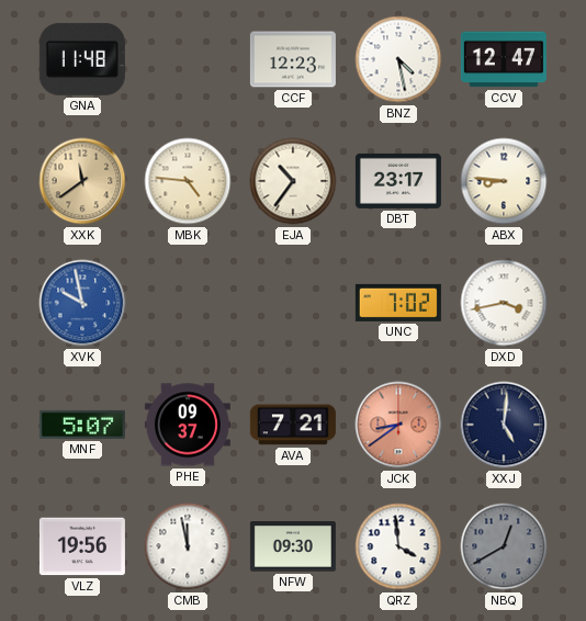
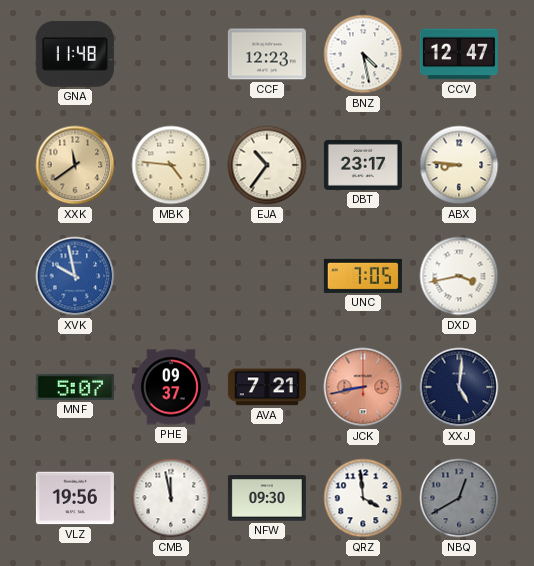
UNC: 7:02 -> 7:05
JCK: 8:39 -> 8:43
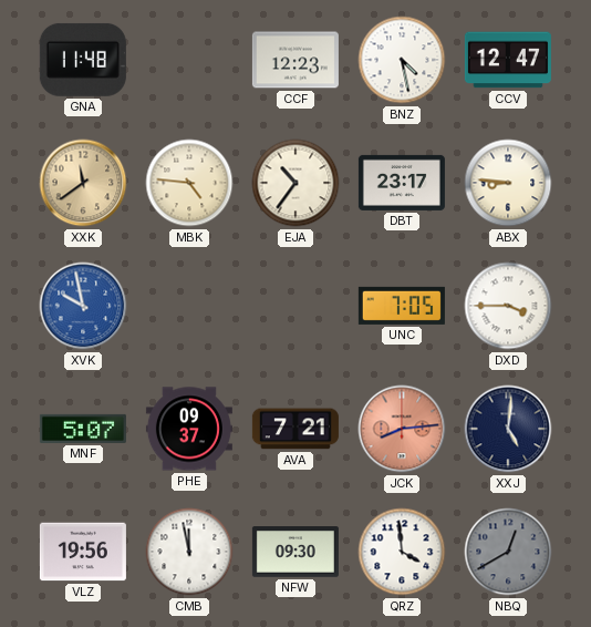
DXD: 3:43 -> 3:45
JCK: 8:43 -> 8:14
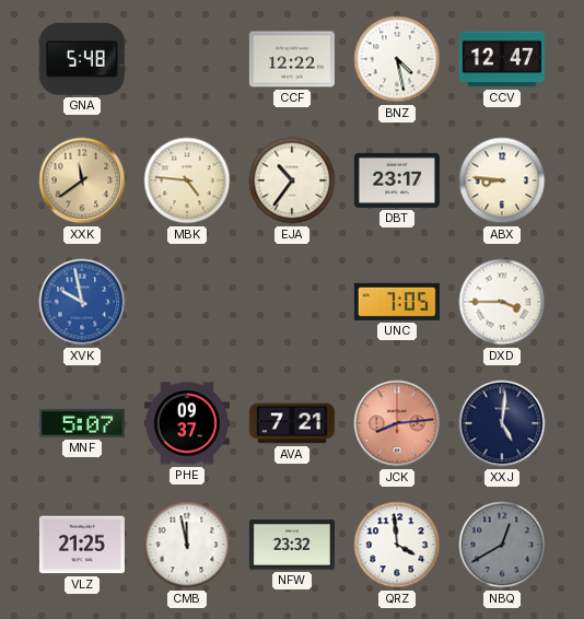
GNA: 11:48 -> 5:48
CCF: 12:23 -> 12:22
VLZ: 19:56 -> 21:25
NFW: 09:30 -> 23:32
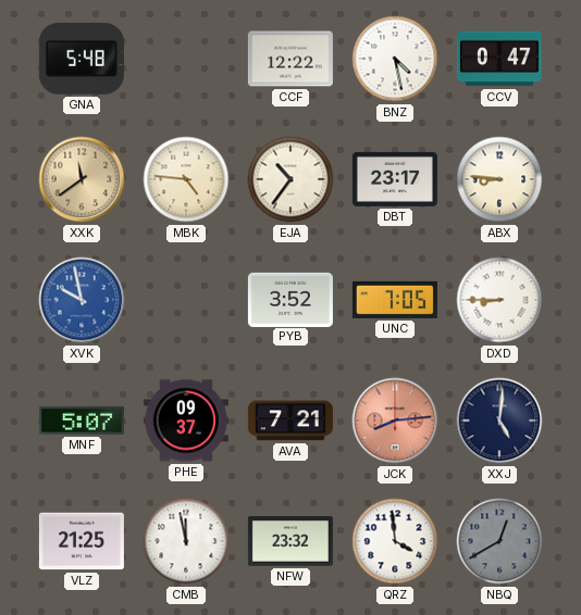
CCV: 12:47 -> 0:47
PYB: none -> 3:52
DXD: 3:45 -> 8:45
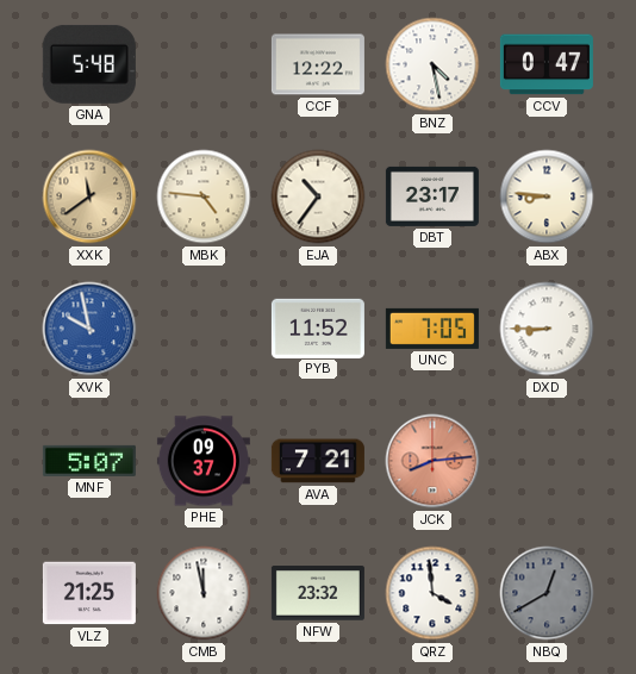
PYB: 3:52 -> 11:52
XXJ: 5:01 -> none
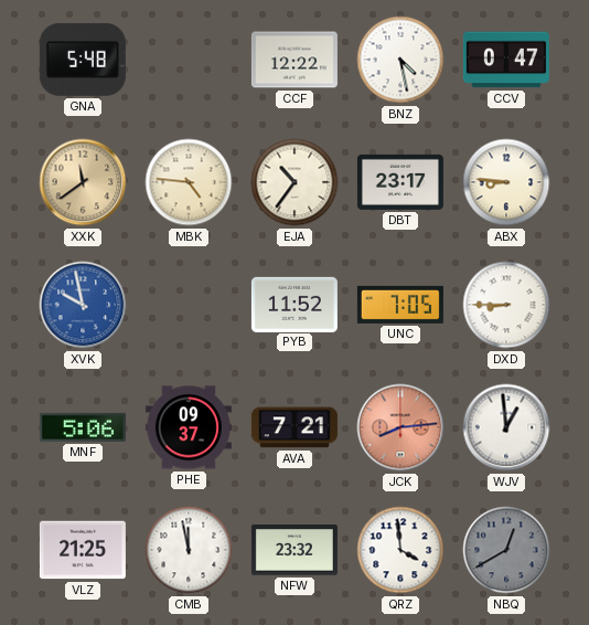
MNF: 5:07 -> 5:06
WJV: none -> 12:59
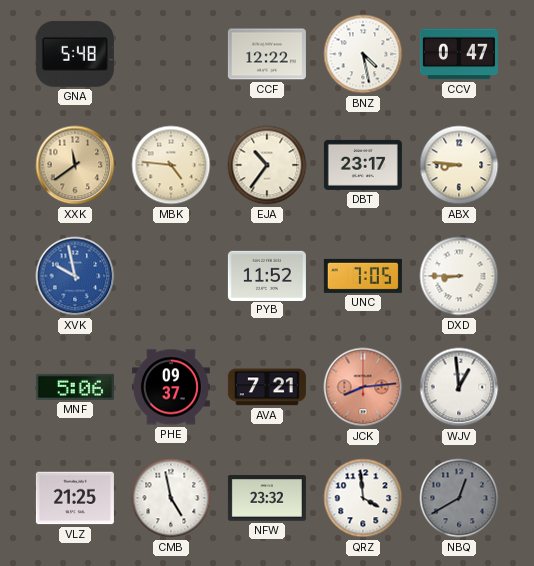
CMB: 11:58 -> 4:58
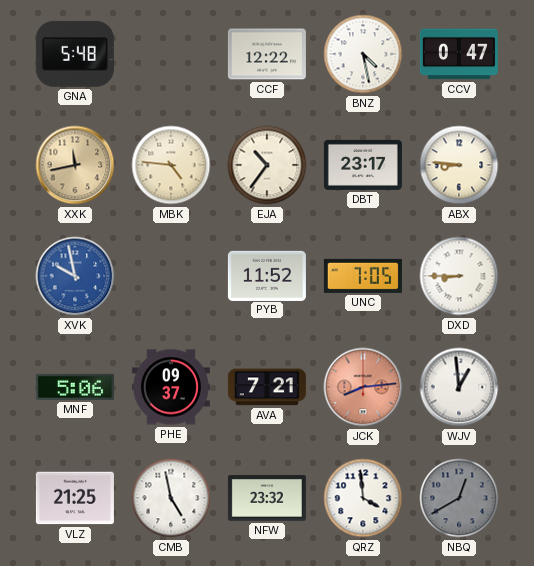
XXK: 11:39 -> 11:43
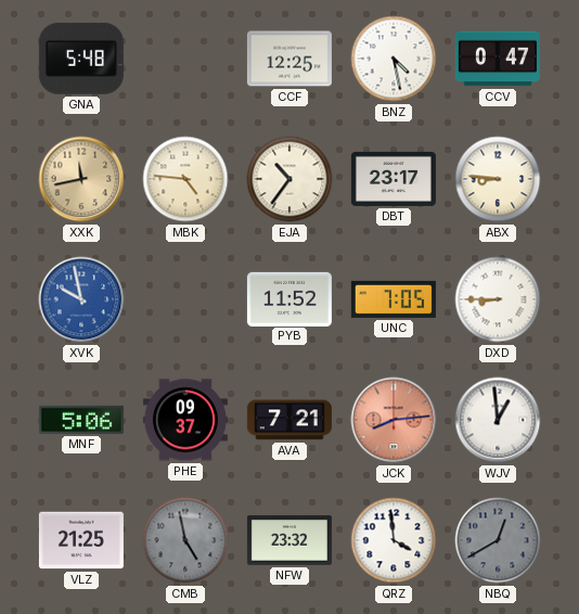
CCF: 12:22 -> 12:25
CMB dial: white -> grey
